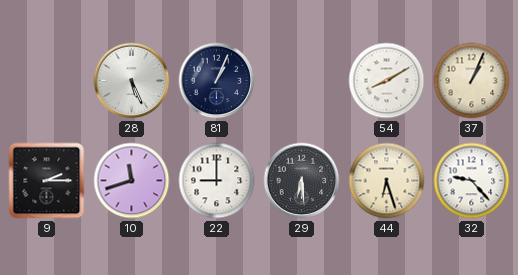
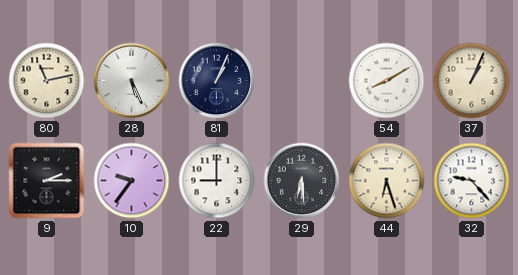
80: none -> 11:13
10: 11:42 -> 9:36
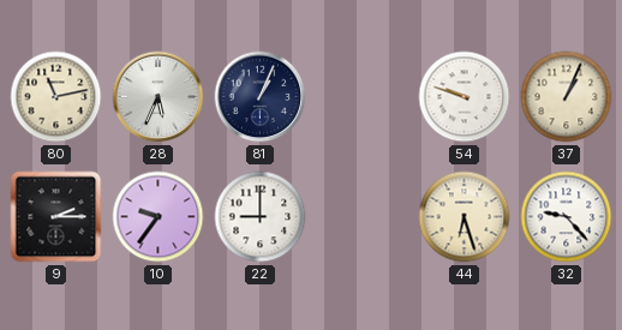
28: 5:26 -> 5:34
54: 8:10 -> 9:48
29: 6:29 -> none
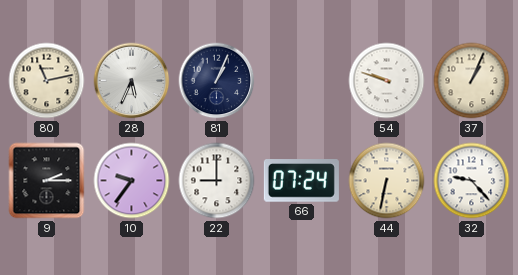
66: none -> 07:24
44: 6:27 -> 6:32
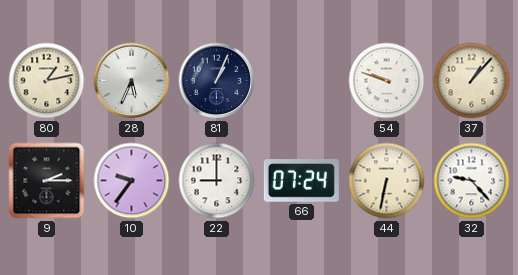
80: 11:13 -> 1:13
37: 1:04 -> 1:07
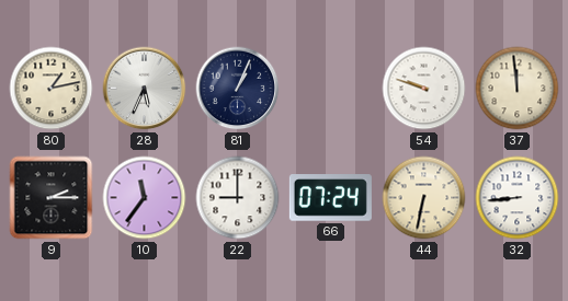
37: 1:07 -> 11:59
10: 9:36 -> 11:36
32: 9:23 -> 8:44
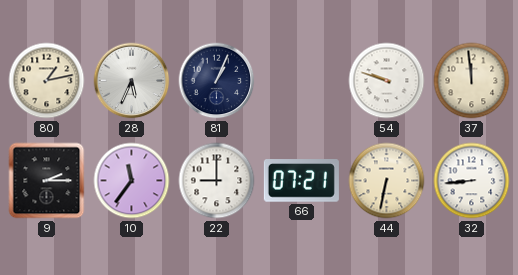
66: 07:24 -> 07:21
